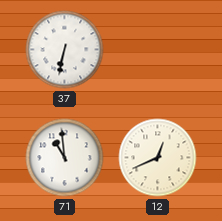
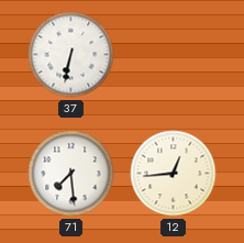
71: 10:59 -> 7:29
12: 12:41 -> 12:44
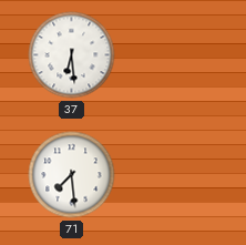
37: 6:32 -> 6:29
12: 12:44 -> none
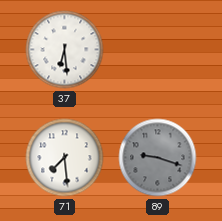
89: none -> 9:18
